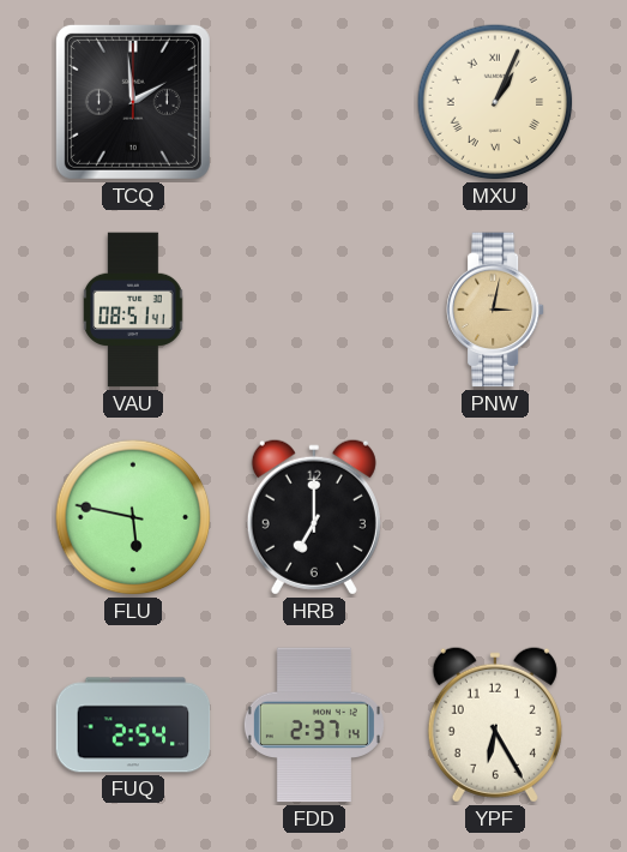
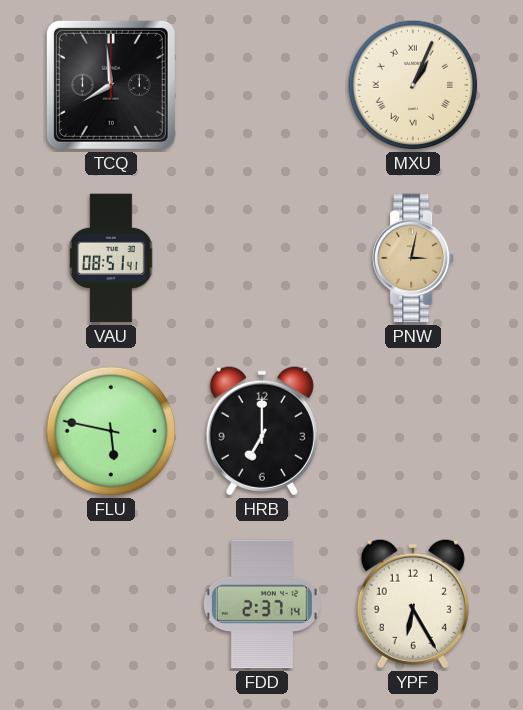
TCQ: 1:59 -> 7:59
FUQ: 2:54 -> none
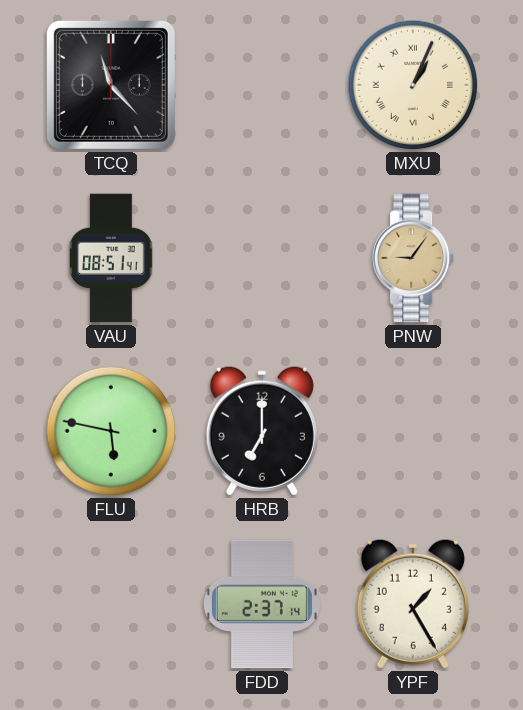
TCQ: 7:59 -> 11:23
PNW: 3:02 -> 9:06
YPF: 6:25 -> 1:25
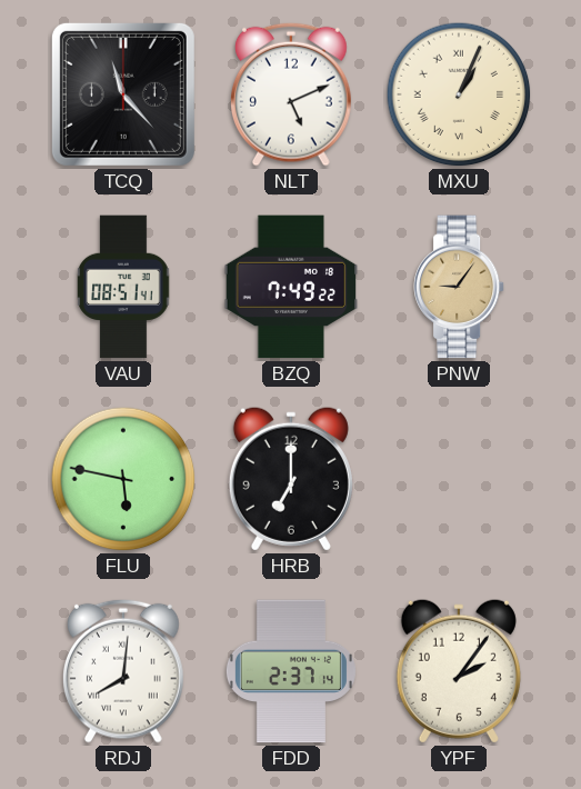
NLT: none -> 5:11
BZQ: none -> 7:49
RDJ: none -> 8:01
YPF: 1:25 -> 2:06
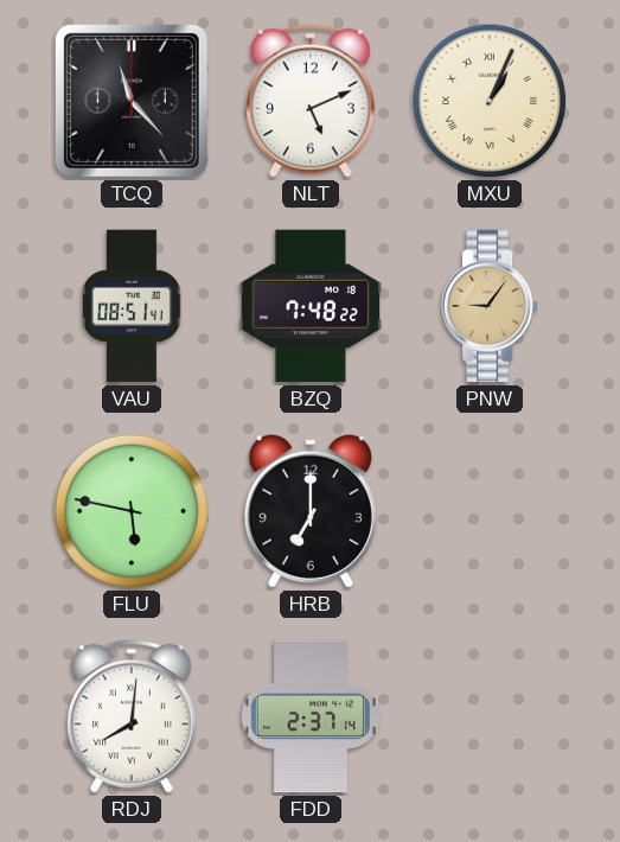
BZQ: 7:49 -> 7:48
YPF: 2:06 -> none
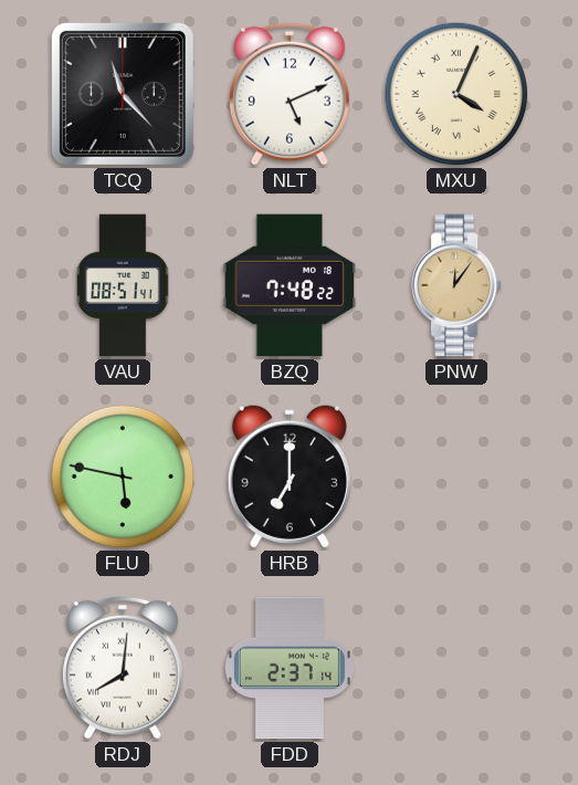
MXU: 1:04 -> 4:04
PNW: 9:06 -> 12:06
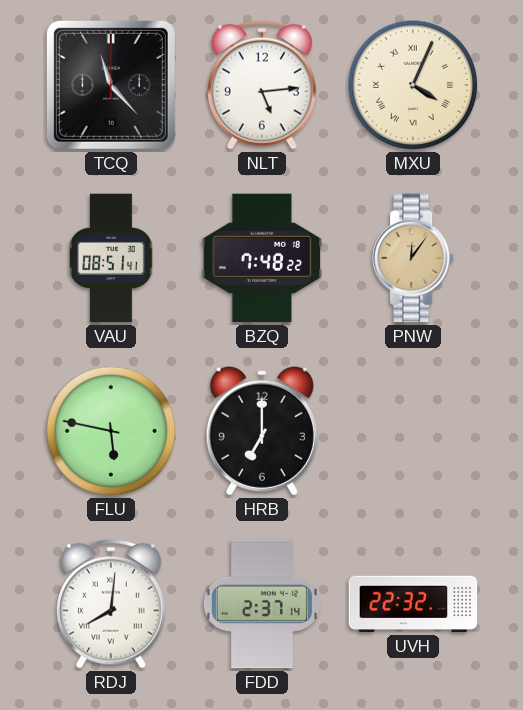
NLT: 5:11 -> 5:14
UVH: none -> 22:32
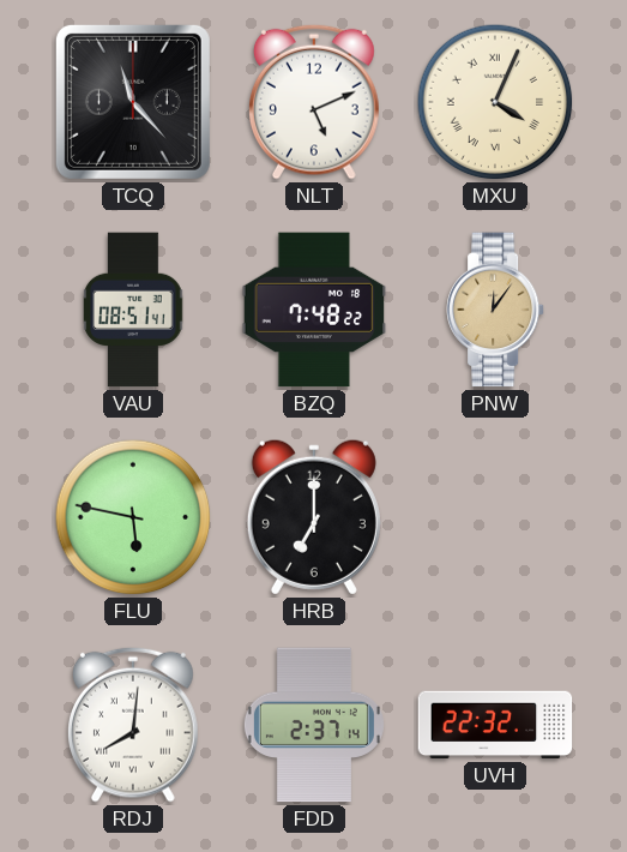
NLT: 5:14 -> 5:11
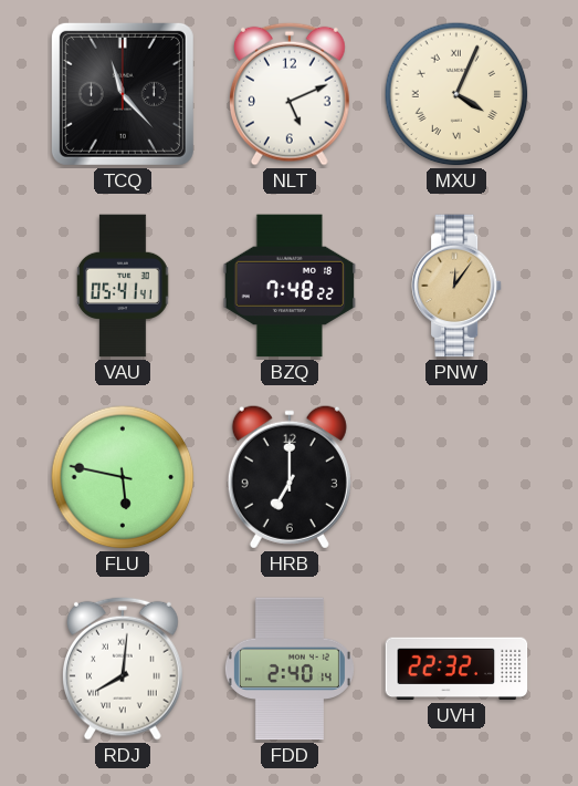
VAU: 08:51 -> 05:41
FDD: 2:37 -> 2:40
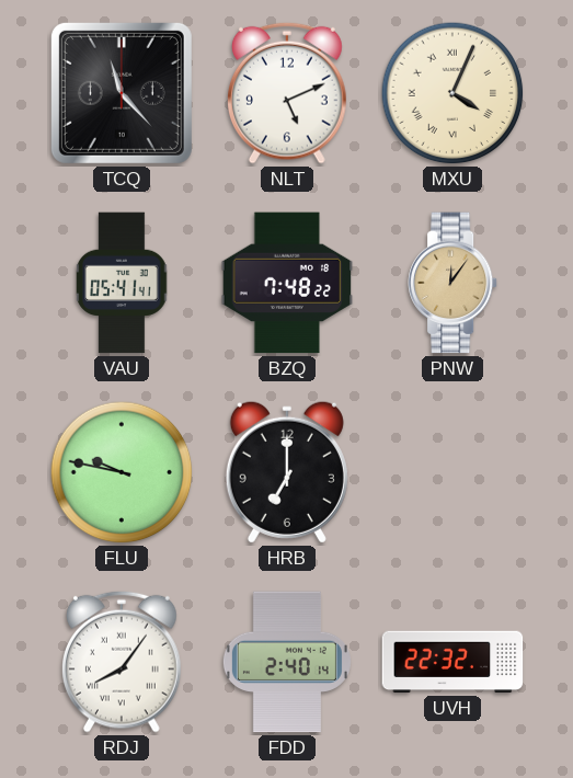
FLU: 5:47 -> 9:47
RDJ: 8:01 -> 8:06
